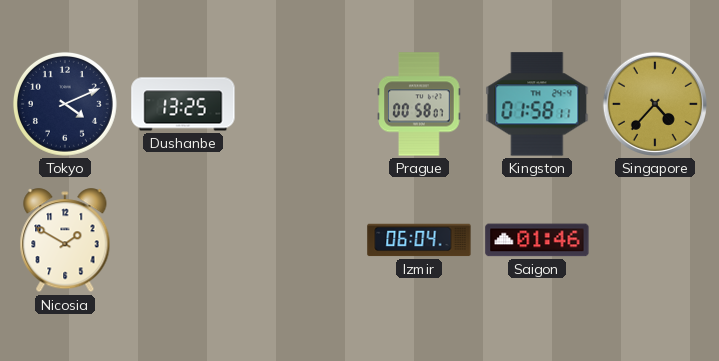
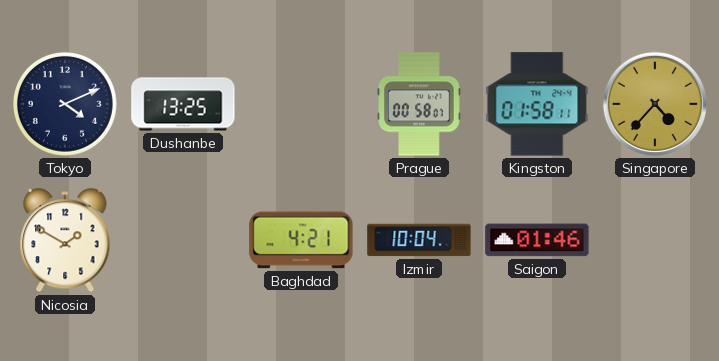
Baghdad: none -> 4:21
Izmir: 06:04 -> 10:04
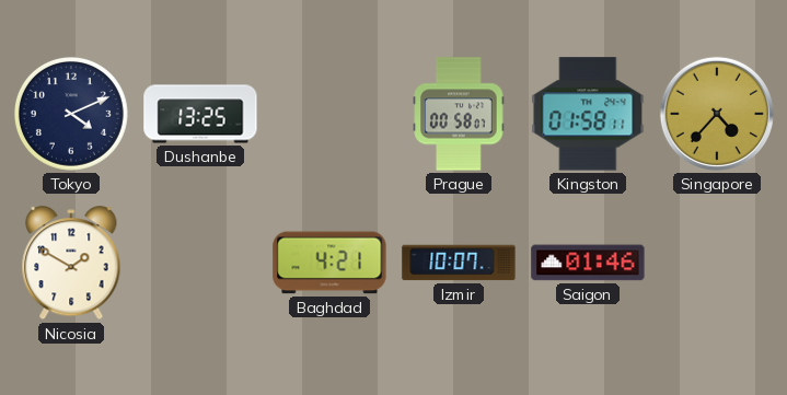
Izmir: 10:04 -> 10:07
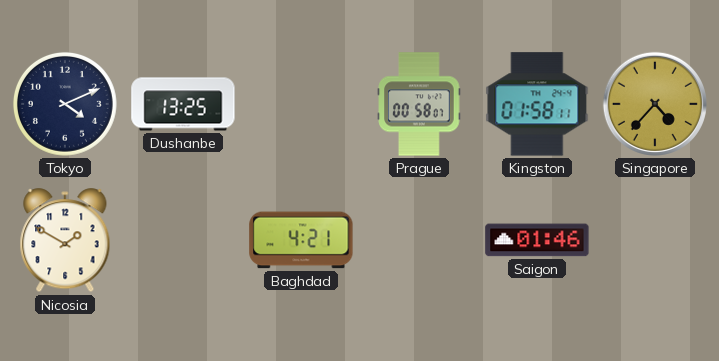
Izmir: 10:07 -> none
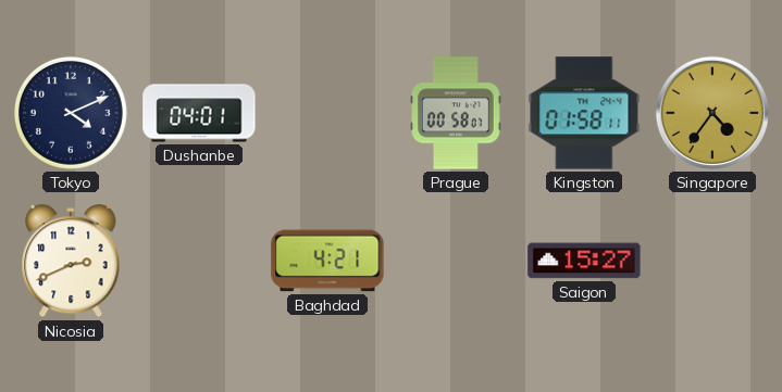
Dushanbe: 13:25 -> 04:01
Singapore: 4:37 -> 4:36
Nicosia: 1:50 -> 2:41
Saigon: 01:46 -> 15:27
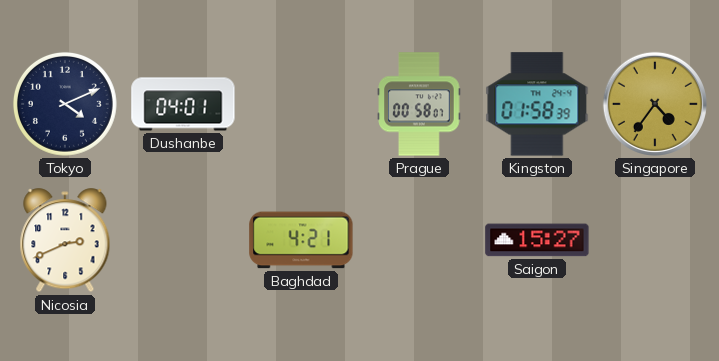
Kingston: 01:58:11 -> 01:58:39
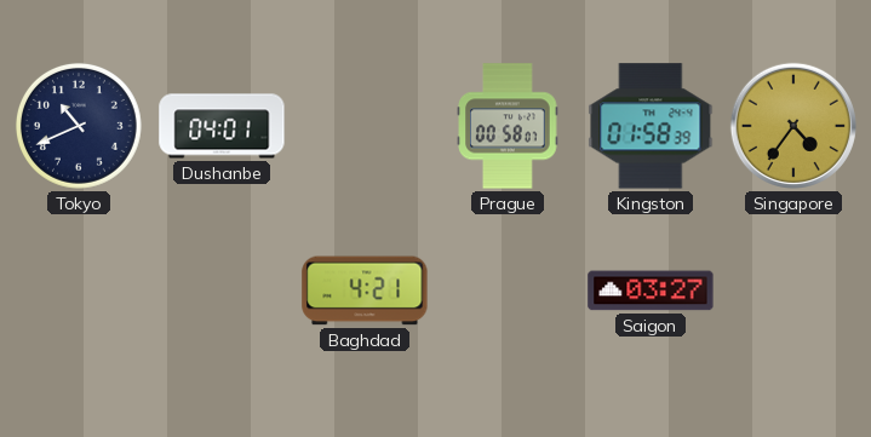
Tokyo: 4:11 -> 10:41
Nicosia: 2:41 -> none
Saigon: 15:27 -> 03:27
